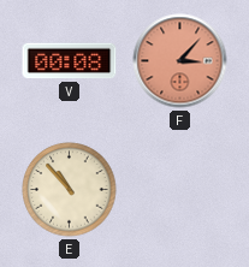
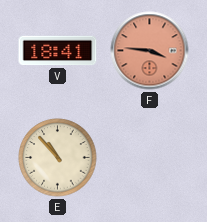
V: 00:08 -> 18:41
F: 3:07 -> 3:46
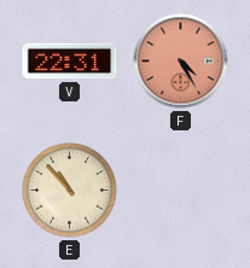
V: 18:41 -> 22:31
F: 3:46 -> 4:25
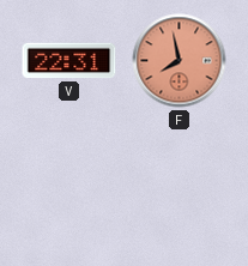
F: 4:25 -> 7:58
E: 10:53 -> none
